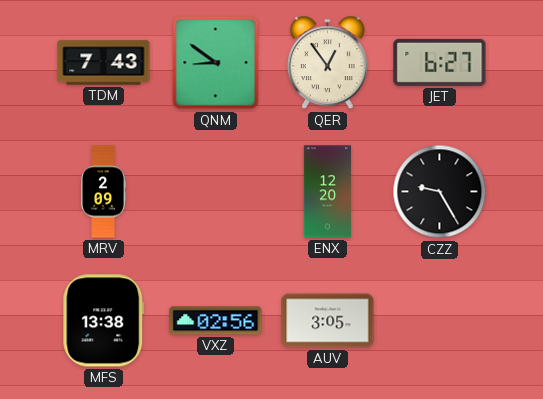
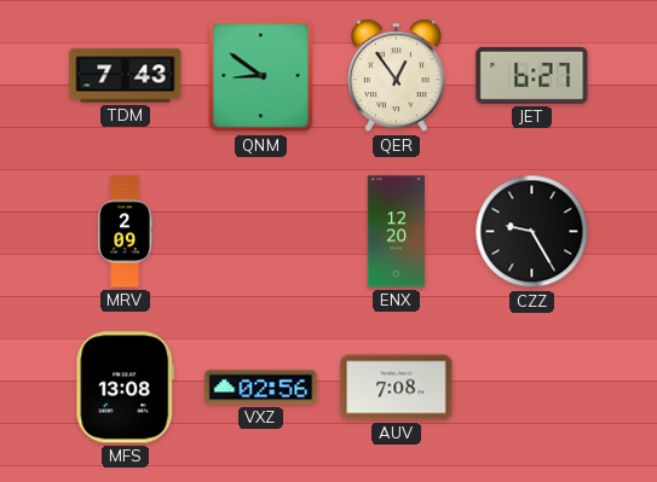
MFS: 13:38 -> 13:08
AUV: 3:05 -> 7:08
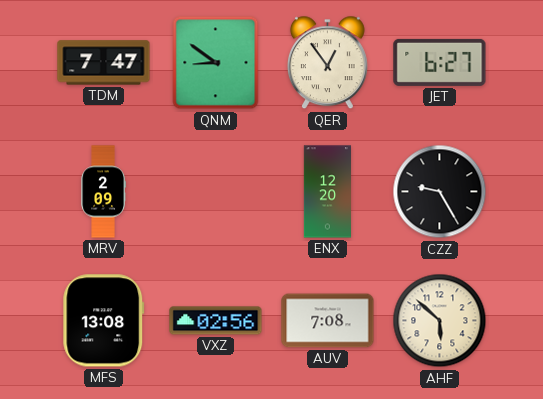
TDM: 7:43 -> 7:47
AHF: none -> 5:52
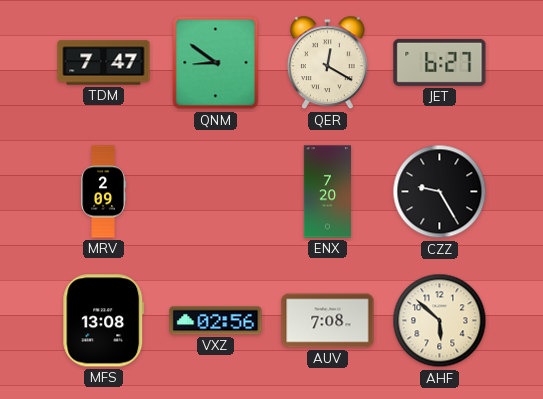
QER: 12:54 -> 12:20
ENX: 12:20 -> 7:20
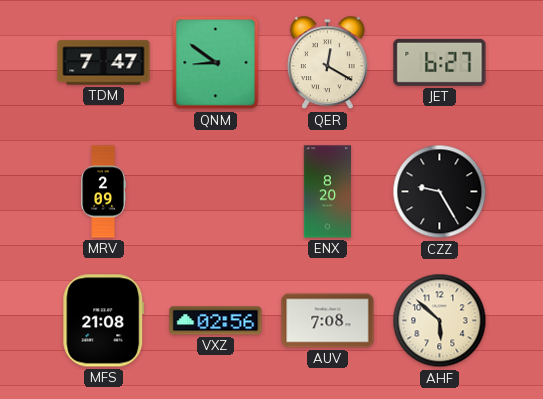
ENX: 7:20 -> 8:20
MFS: 13:08 -> 21:08
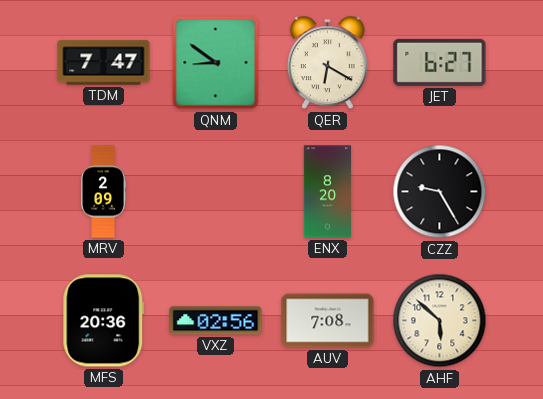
QER: 12:20 -> 6:20
MFS: 21:08 -> 20:36
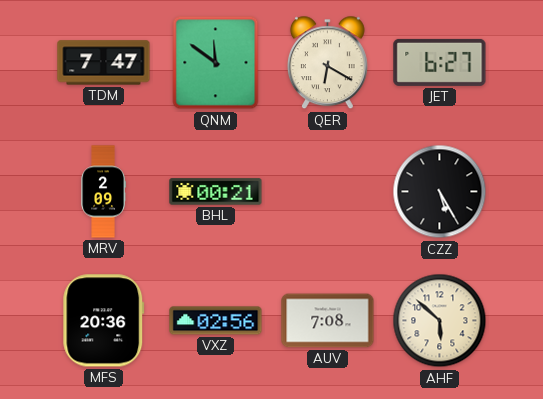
QNM: 8:51 -> 11:51
BHL: none -> 00:21
ENX: 8:20 -> none
CZZ: 9:25 -> 5:25
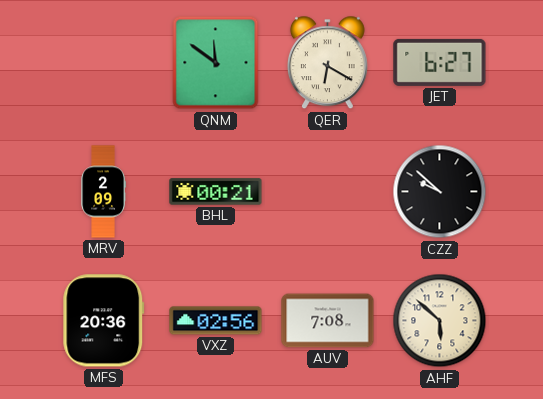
TDM: 7:47 -> none
CZZ: 5:25 -> 9:52
